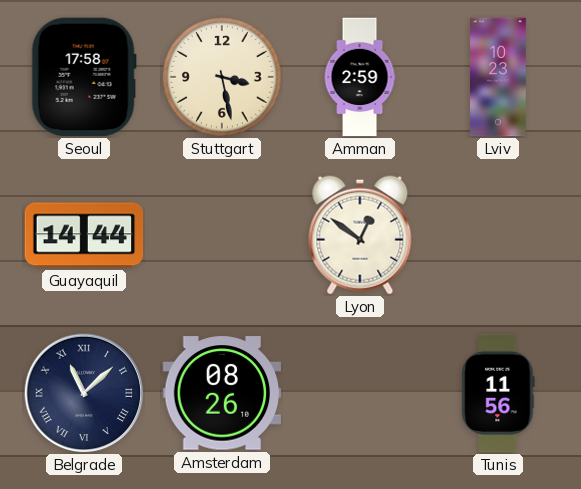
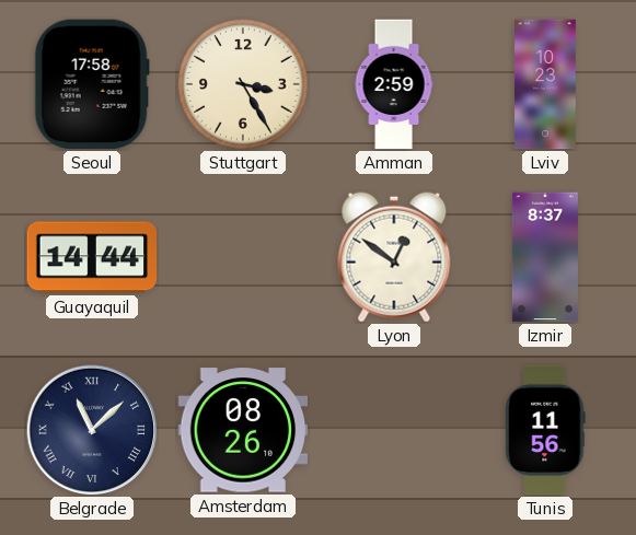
Stuttgart: 3:28 -> 3:25
Izmir: none -> 8:37
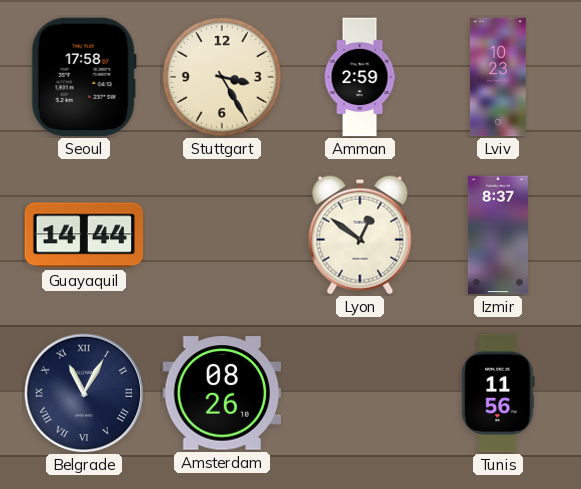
Belgrade: 11:08 -> 11:05
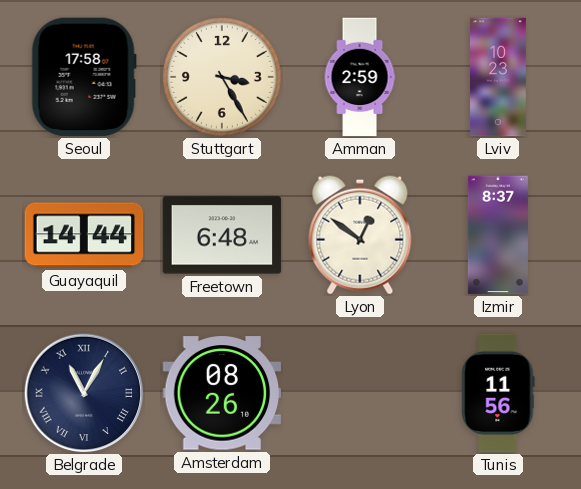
Freetown: none -> 6:48
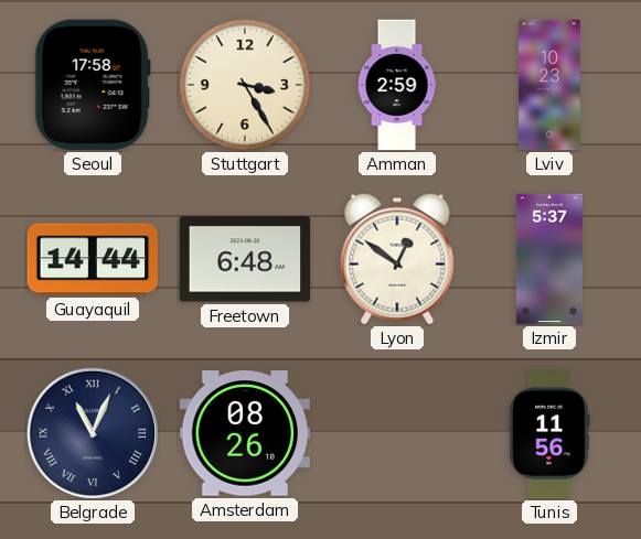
Izmir: 8:37 -> 5:37
Belgrade: 11:05 -> 11:04
